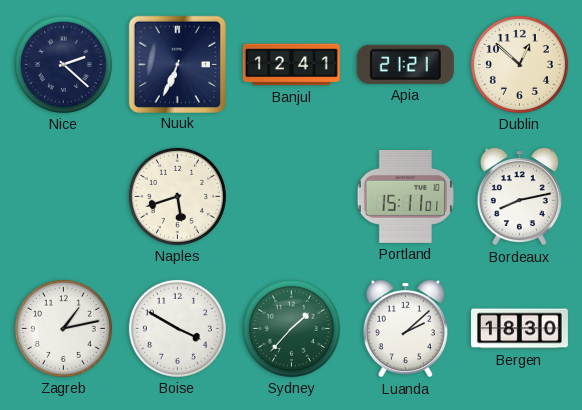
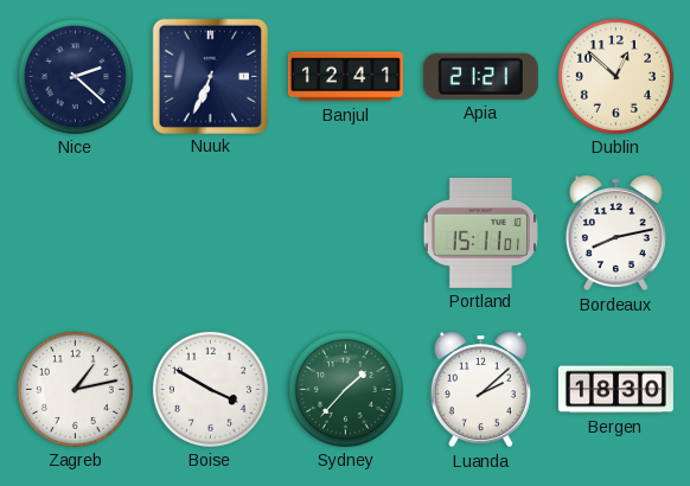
Naples: 5:42 -> none
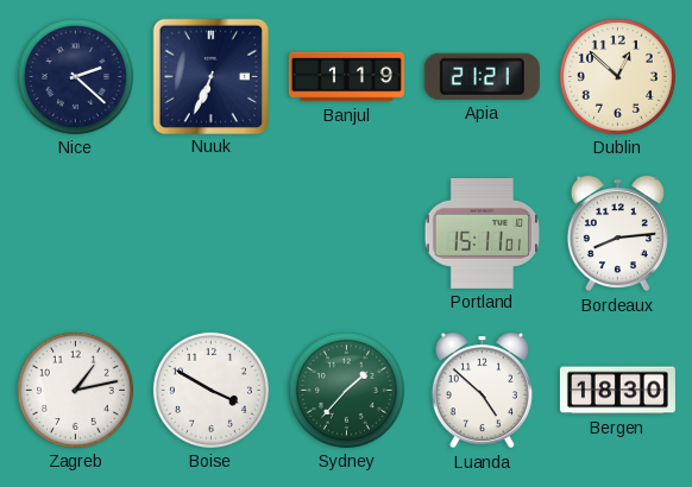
Banjul: 12:41 -> 1:19
Bordeaux: 8:13 -> 8:14
Luanda: 2:08 -> 4:52
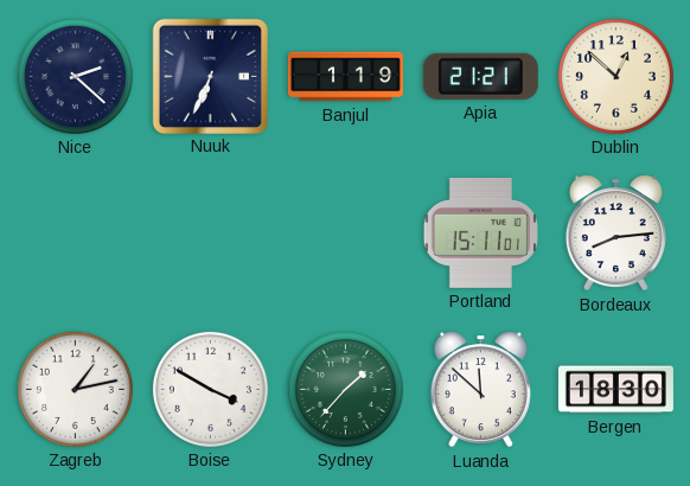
Luanda: 4:52 -> 11:52
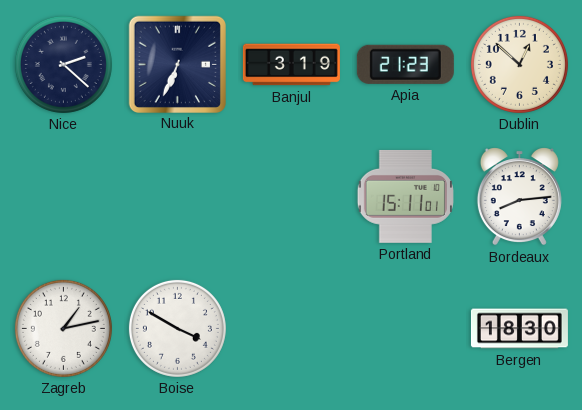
Banjul: 1:19 -> 3:19
Apia: 21:21 -> 21:23
Sydney: 1:37 -> none
Luanda: 11:52 -> none
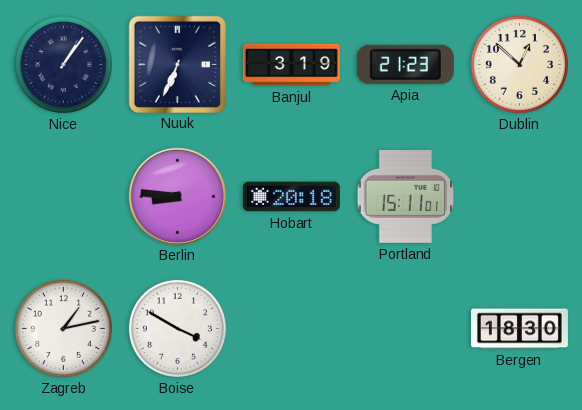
Nice: 2:22 -> 1:06
Berlin: none -> 8:46
Hobart: none -> 20:18
Bordeaux: 8:14 -> none
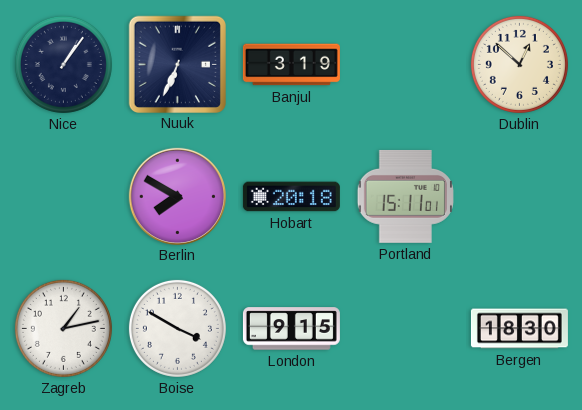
Apia: 21:23 -> none
Berlin: 8:46 -> 7:50
London: none -> 9:15
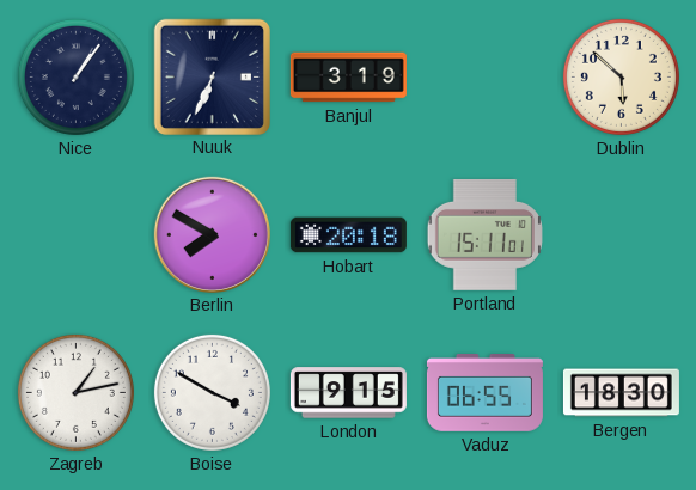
Dublin: 12:52 -> 5:52
Vaduz: none -> 06:55
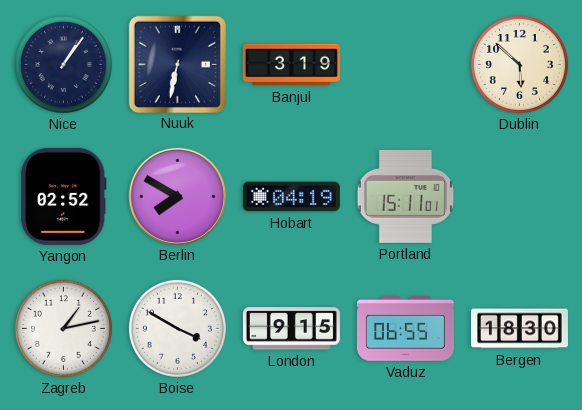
Nuuk: 6:34 -> 6:32
Yangon: none -> 02:52
Hobart: 20:18 -> 04:19
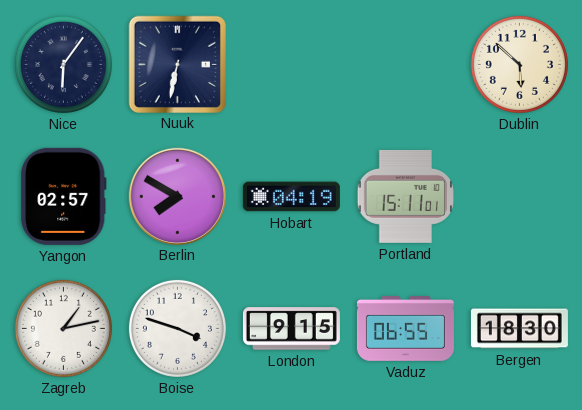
Nice: 1:06 -> 6:06
Banjul: 3:19 -> none
Yangon: 02:52 -> 02:57
Boise: 3:50 -> 3:48
